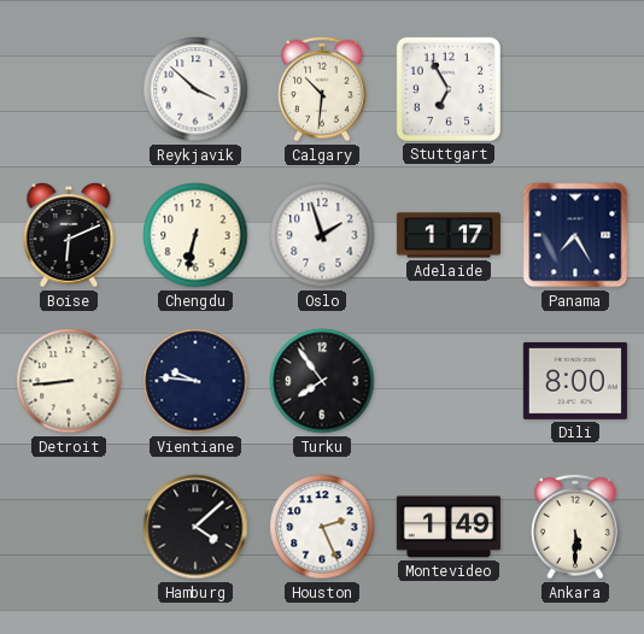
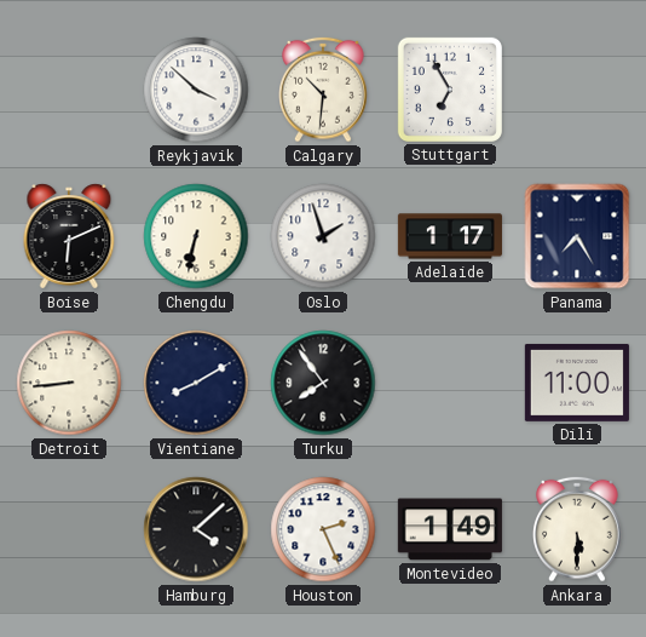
Vientiane: 9:46 -> 8:10
Dili: 8:00 -> 11:00
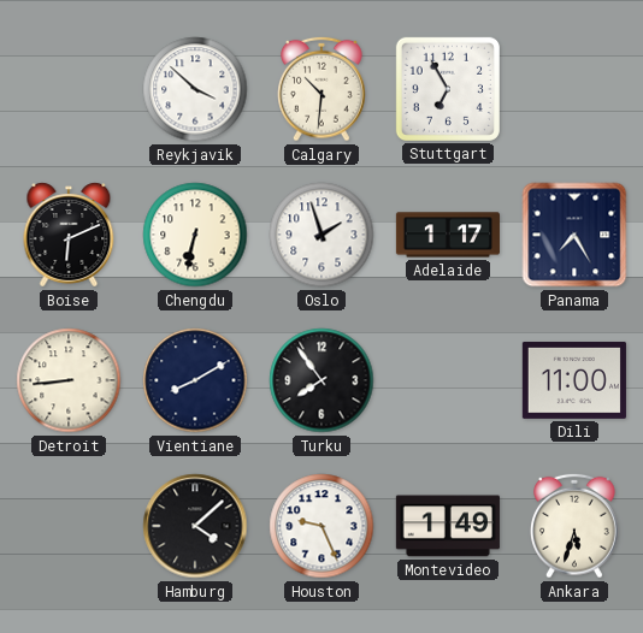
Houston: 2:26 -> 9:26
Ankara: 5:30 -> 5:33
